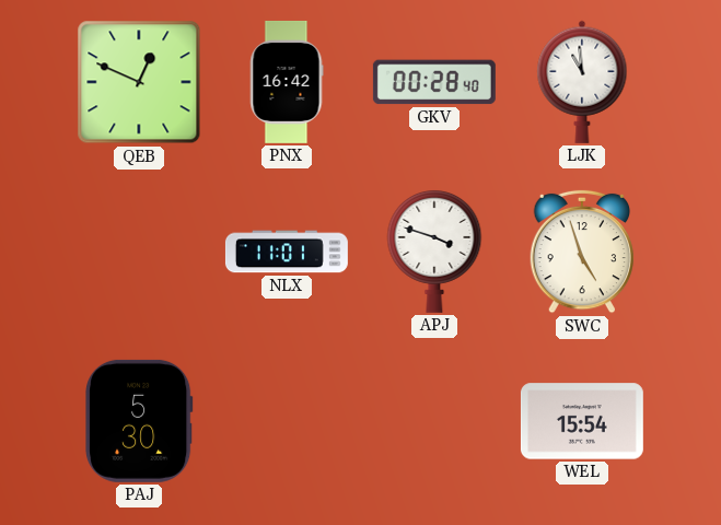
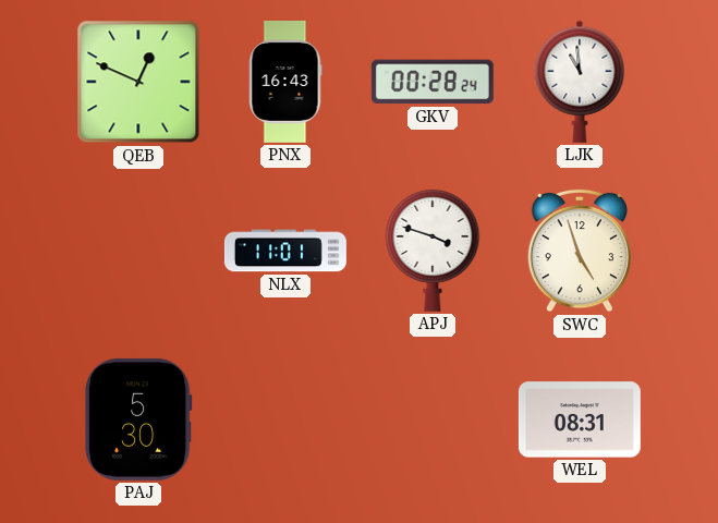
PNX: 16:42 -> 16:43
GKV: 00:28:40 -> 00:28:24
WEL: 15:54 -> 08:31
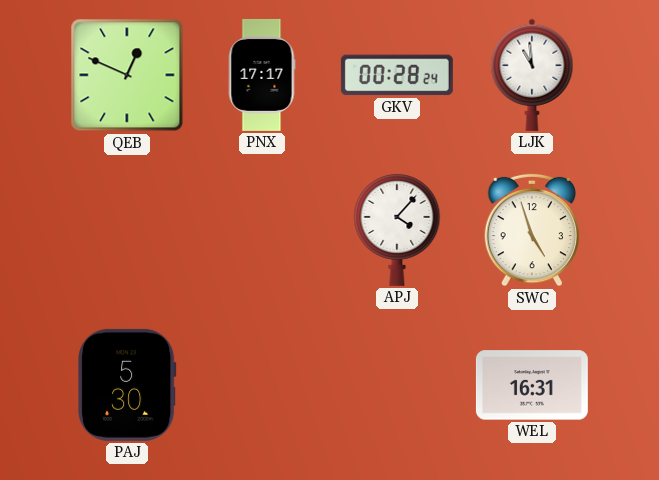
PNX: 16:43 -> 17:17
NLX: 11:01 -> none
APJ: 3:48 -> 4:07
WEL: 08:31 -> 16:31
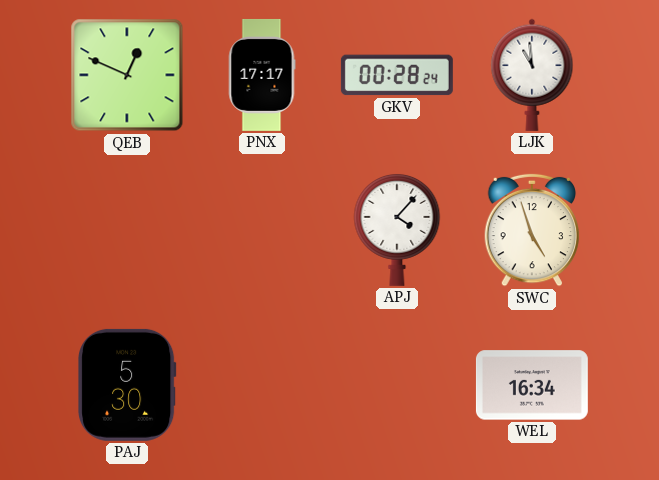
WEL: 16:31 -> 16:34
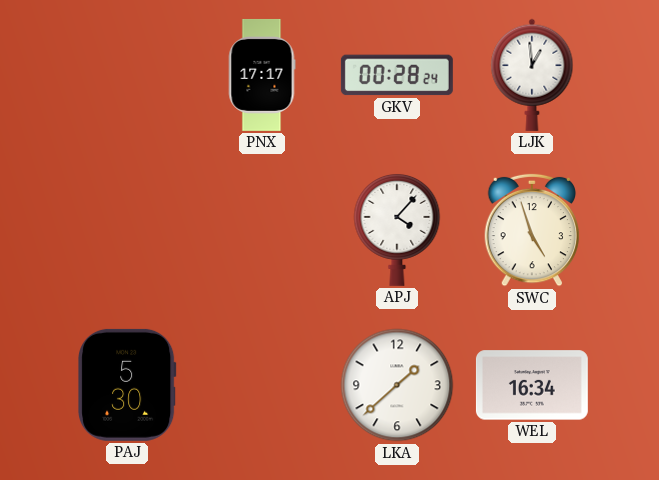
QEB: 12:49 -> none
LJK: 10:59 -> 12:59
LKA: none -> 1:38
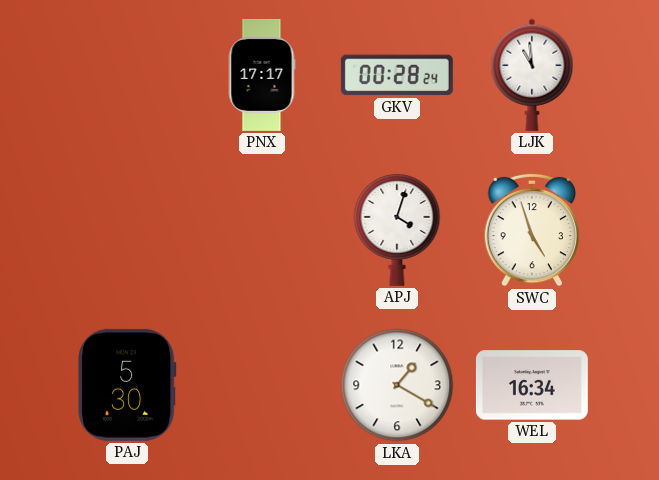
LJK: 12:59 -> 10:59
APJ: 4:07 -> 4:03
LKA: 1:38 -> 1:20
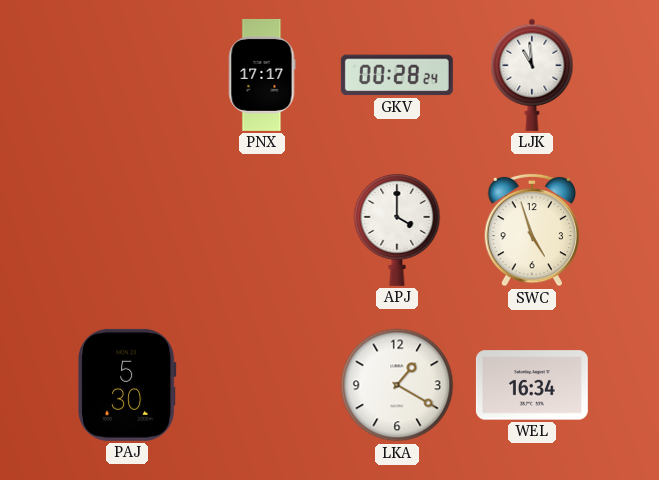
APJ: 4:03 -> 4:00
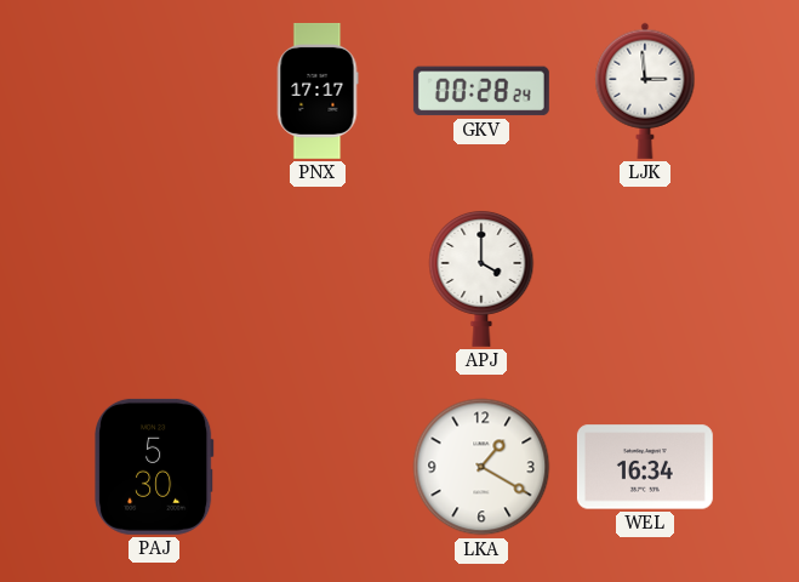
LJK: 10:59 -> 2:59
SWC: 4:57 -> none
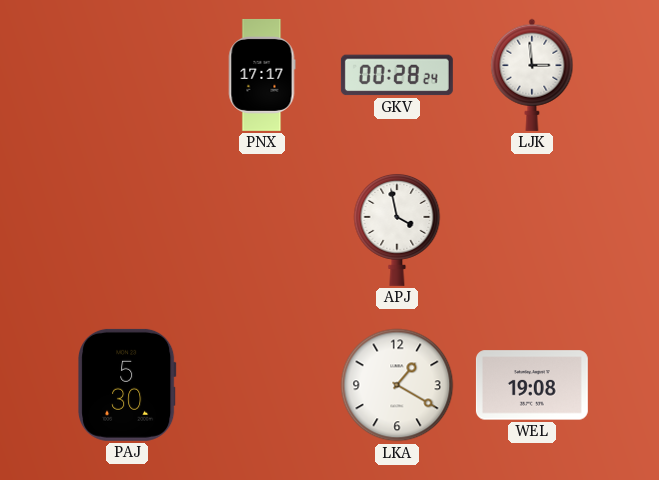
APJ: 4:00 -> 3:58
WEL: 16:34 -> 19:08
